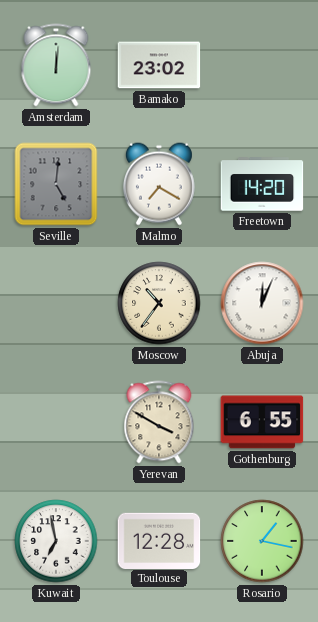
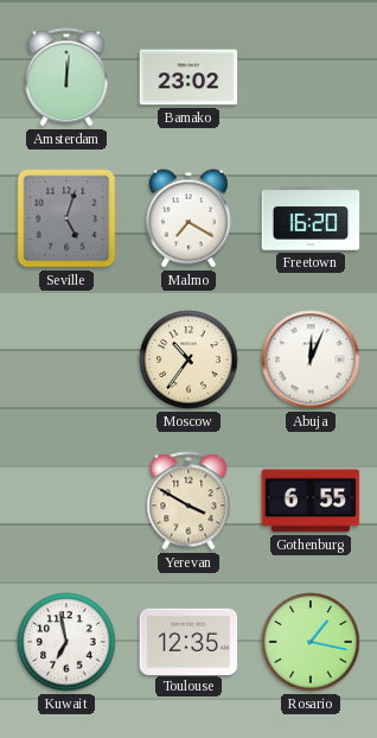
Seville: 5:01 -> 5:03
Freetown: 14:20 -> 16:20
Toulouse: 12:28 -> 12:35
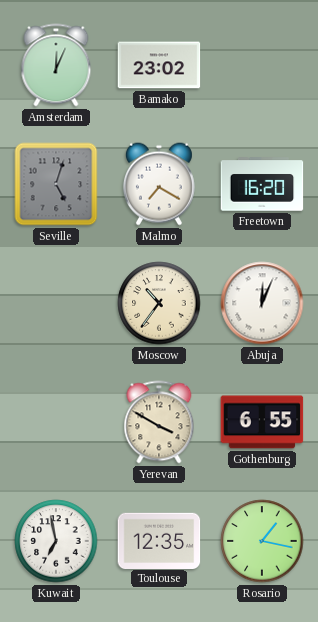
Amsterdam: 12:01 -> 12:04
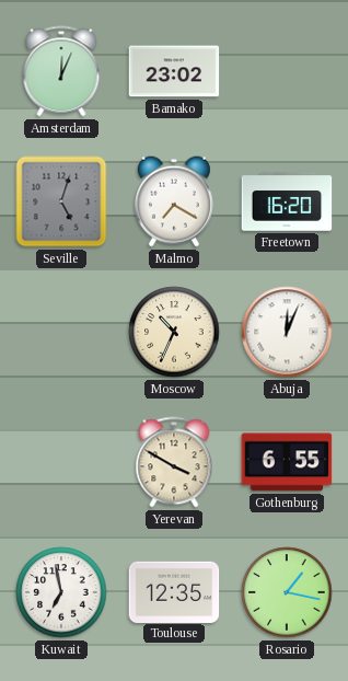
Moscow: 10:36 -> 10:34
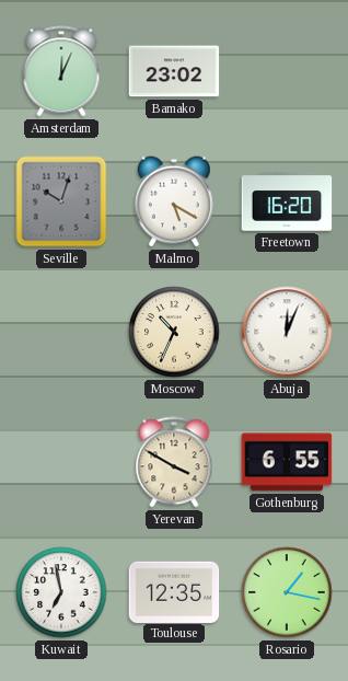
Seville: 5:03 -> 10:03
Malmo: 7:20 -> 5:20
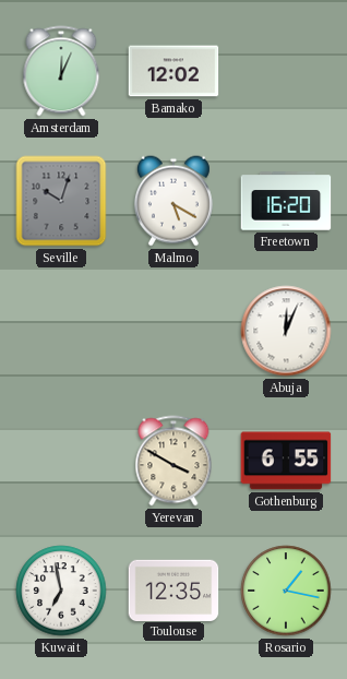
Bamako: 23:02 -> 12:02
Moscow: 10:34 -> none
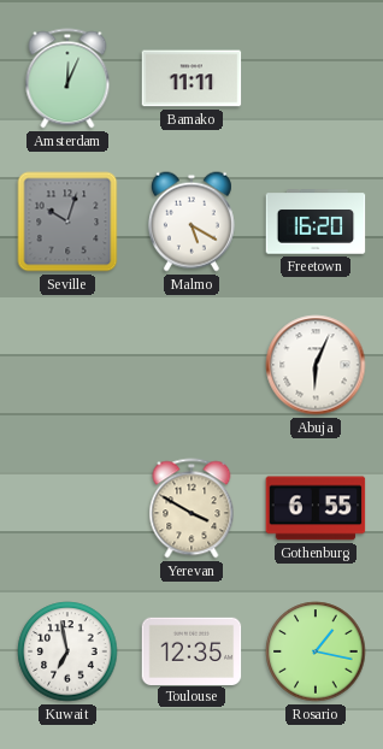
Bamako: 12:02 -> 11:11
Abuja: 12:04 -> 6:04
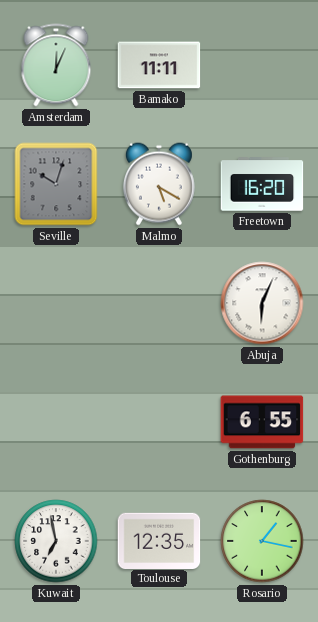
Yerevan: 3:50 -> none
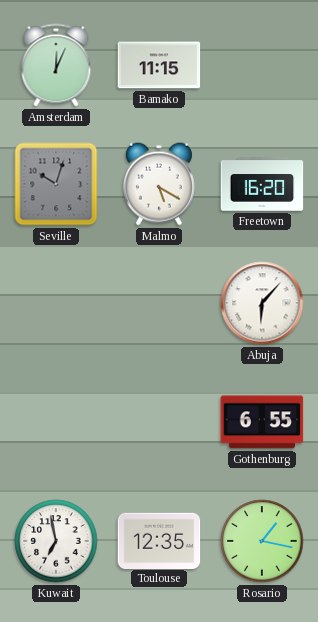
Bamako: 11:11 -> 11:15
Abuja: 6:04 -> 6:07
